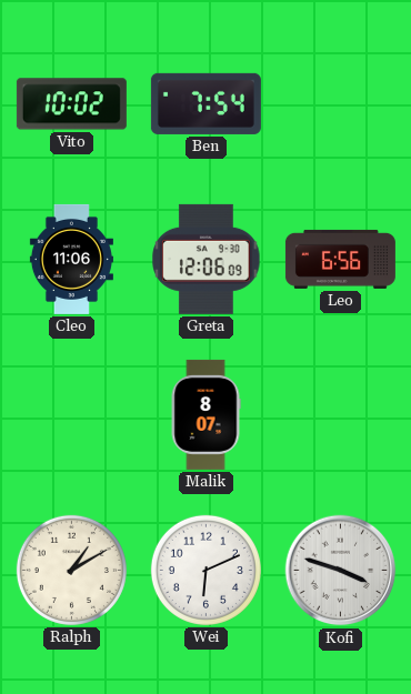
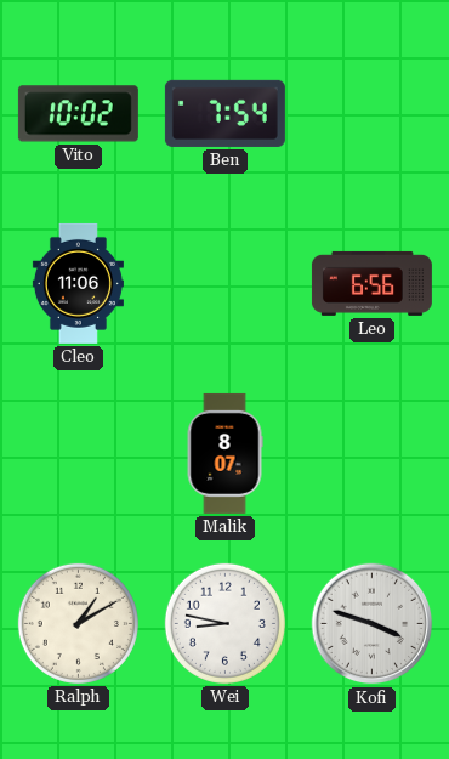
Greta: 12:06 -> none
Wei: 6:11 -> 8:47
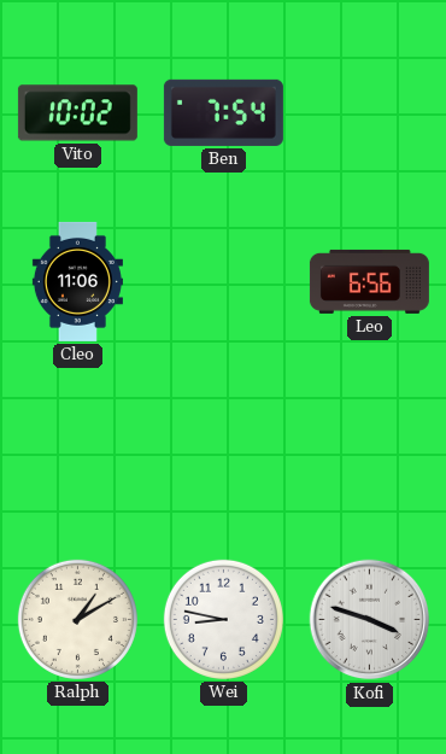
Malik: 8:07 -> none
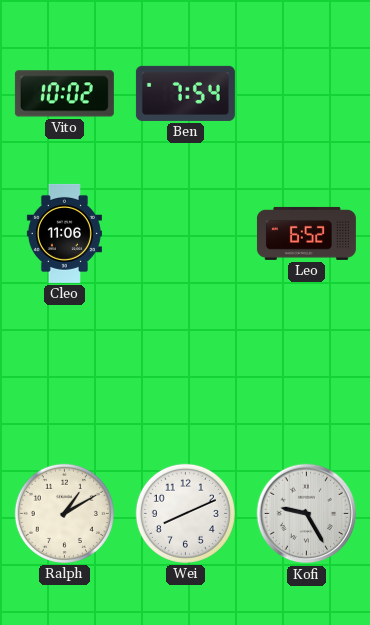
Leo: 6:56 -> 6:52
Wei: 8:47 -> 8:11
Kofi: 3:48 -> 9:25
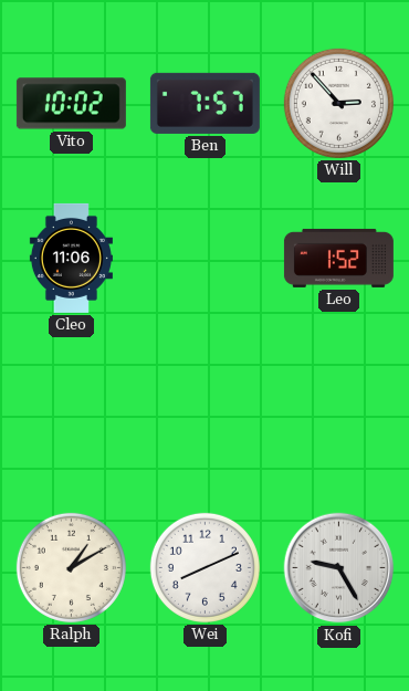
Ben: 7:54 -> 7:57
Will: none -> 2:53
Leo: 6:52 -> 1:52
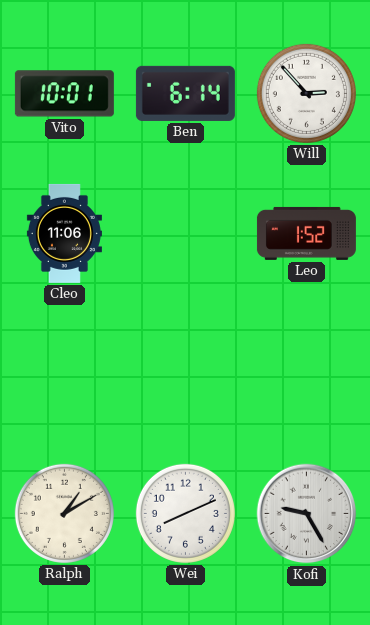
Vito: 10:02 -> 10:01
Ben: 7:57 -> 6:14
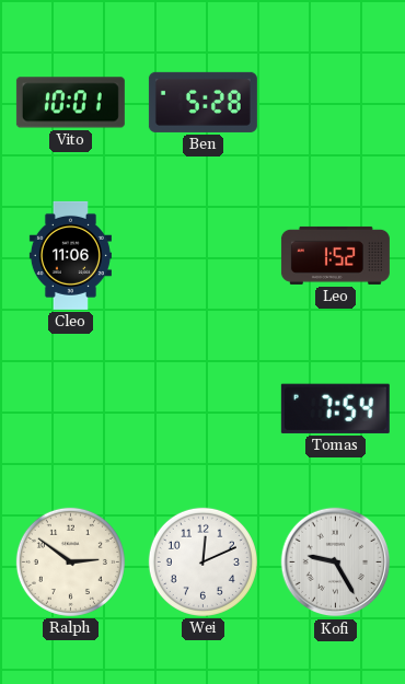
Ben: 6:14 -> 5:28
Will: 2:53 -> none
Tomas: none -> 7:54
Ralph: 1:10 -> 2:51
Wei: 8:11 -> 12:11
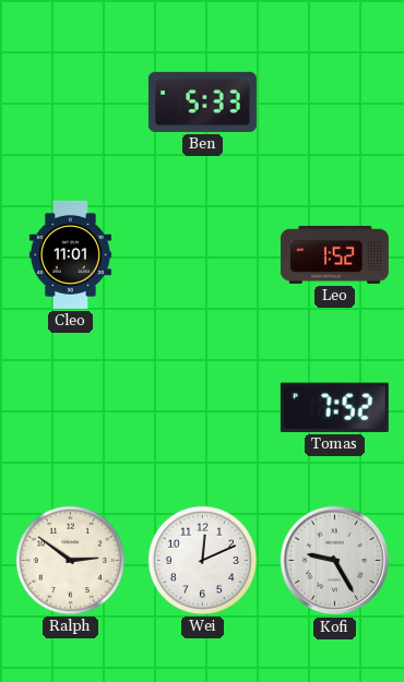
Vito: 10:01 -> none
Ben: 5:28 -> 5:33
Cleo: 11:06 -> 11:01
Tomas: 7:54 -> 7:52
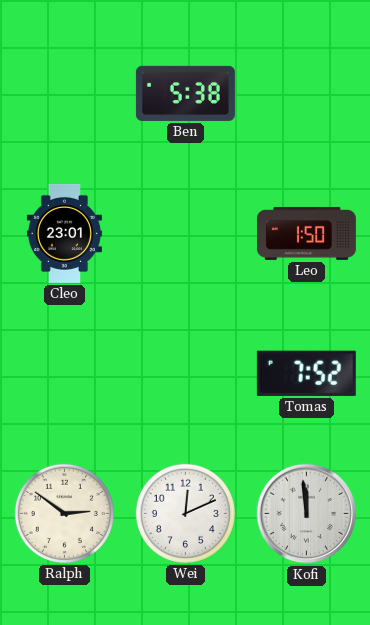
Ben: 5:33 -> 5:38
Cleo: 11:01 -> 23:01
Leo: 1:52 -> 1:50
Kofi: 9:25 -> 11:59
